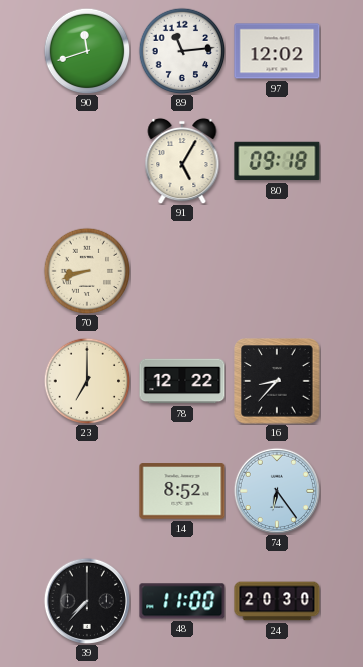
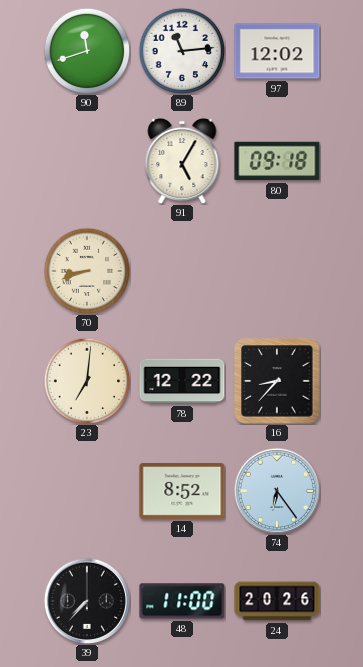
23: 7:00 -> 7:01
24: 20:30 -> 20:26
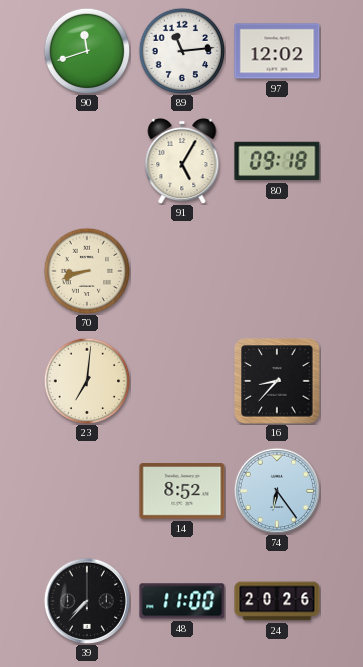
78: 12:22 -> none
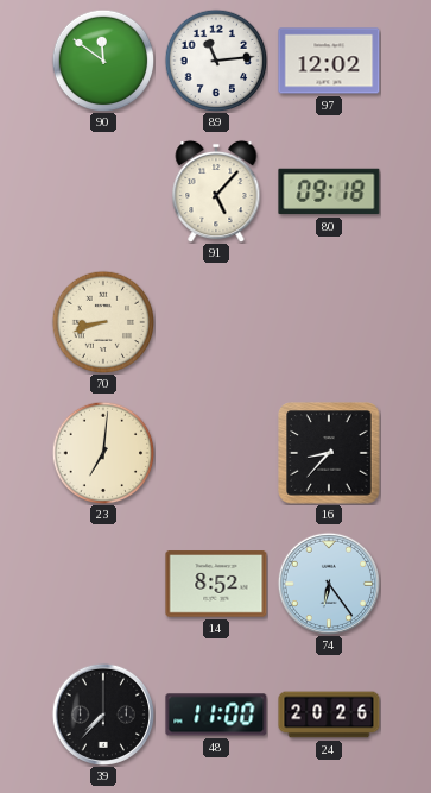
90: 11:42 -> 11:51
91: 5:05 -> 5:07
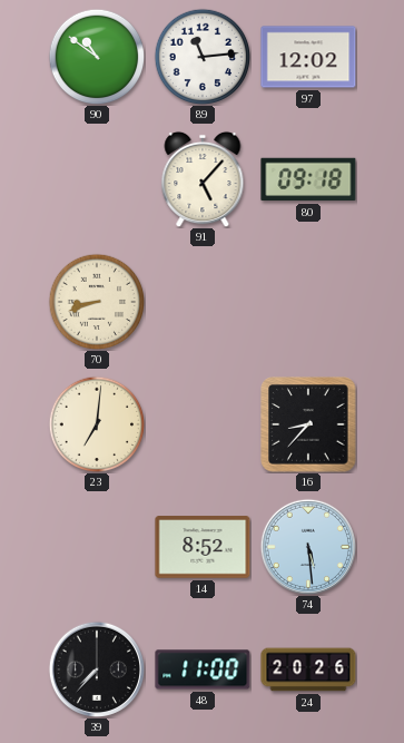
90: 11:51 -> 10:51
74: 6:24 -> 5:29
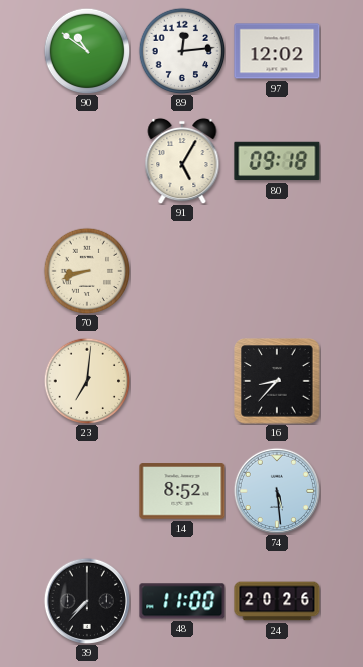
89: 11:14 -> 12:14
91: 5:07 -> 5:05
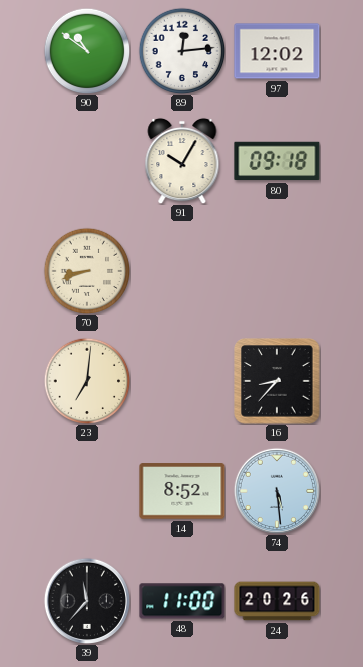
91: 5:05 -> 10:05
39: 7:37 -> 11:37
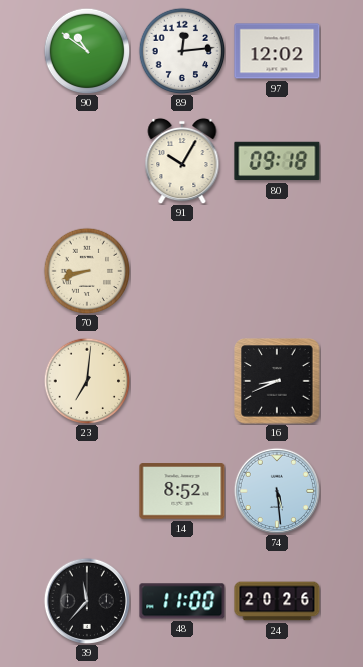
16: 8:37 -> 8:41
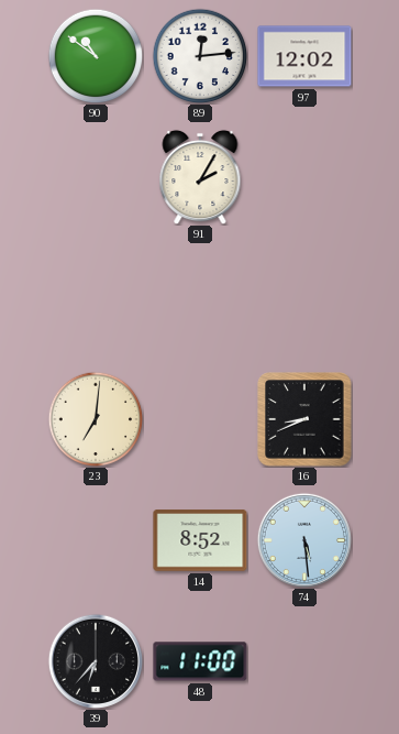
91: 10:05 -> 2:05
80: 09:18 -> none
70: 8:42 -> none
39: 11:37 -> 6:37
24: 20:26 -> none
